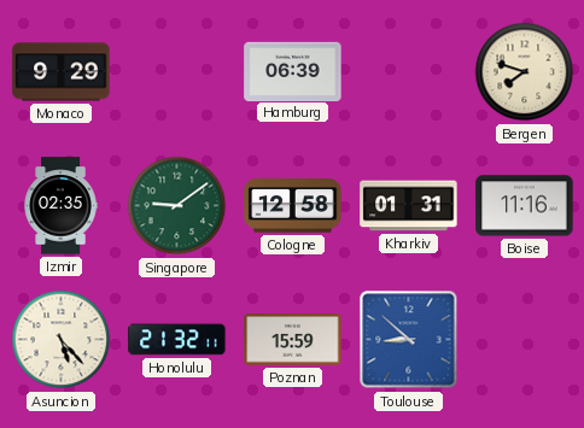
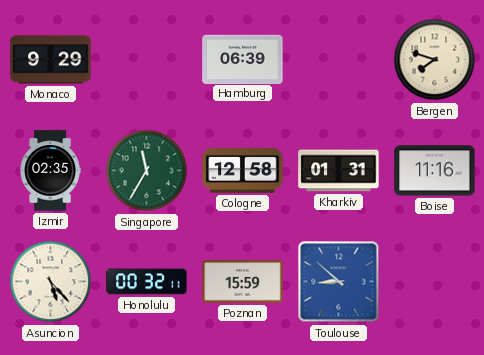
Singapore: 9:09 -> 11:35
Honolulu: 21:32 -> 00:32
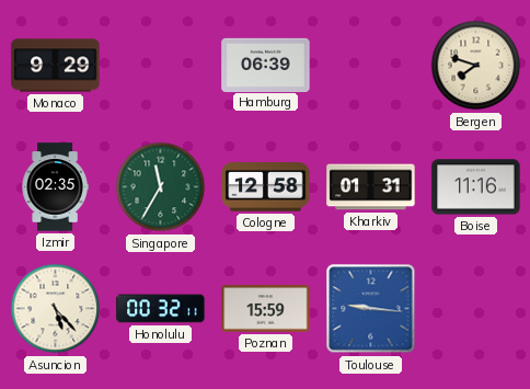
Toulouse: 8:52 -> 9:16
